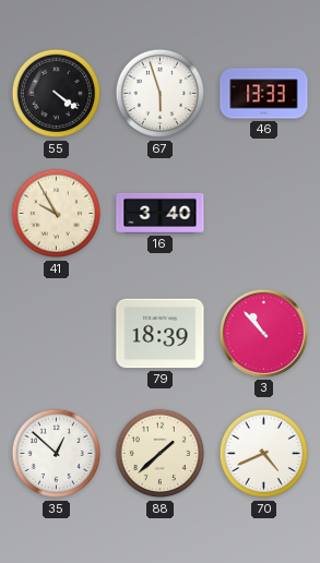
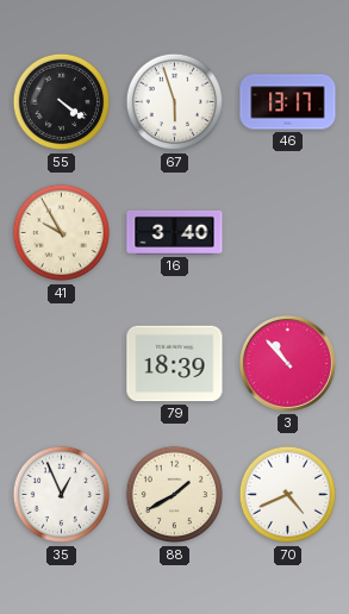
46: 13:33 -> 13:17
35: 12:52 -> 12:56
88: 1:38 -> 1:40
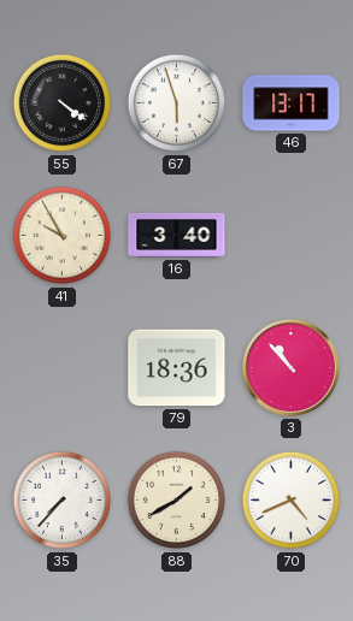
79: 18:39 -> 18:36
35: 12:56 -> 7:37
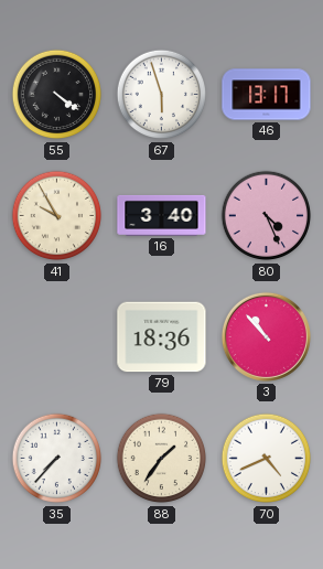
80: none -> 4:26
88: 1:40 -> 1:36
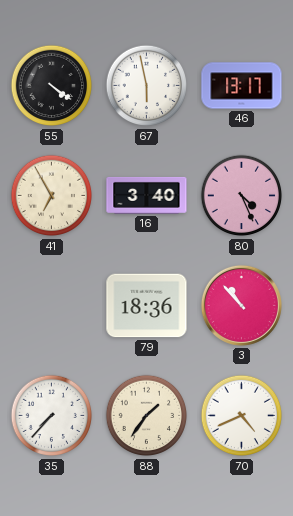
67: 5:57 -> 5:58
41: 9:55 -> 6:55
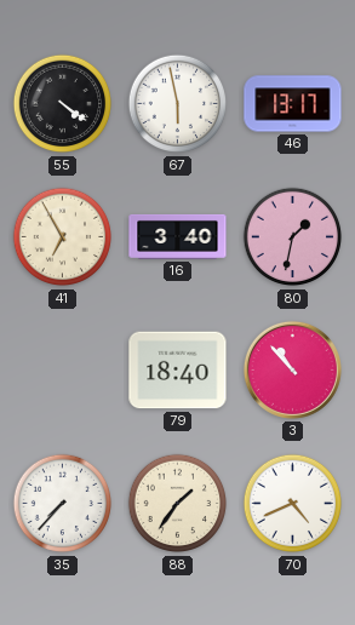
80: 4:26 -> 1:32
79: 18:36 -> 18:40
